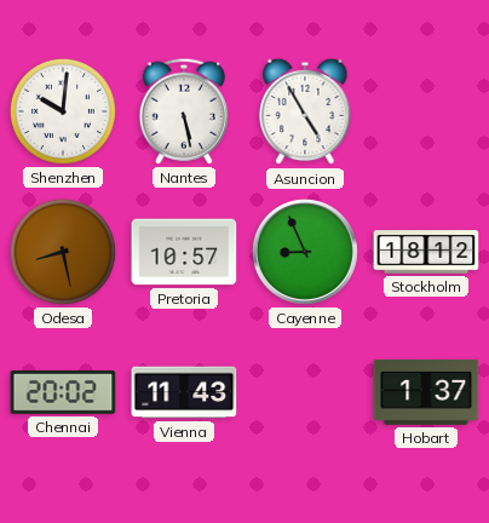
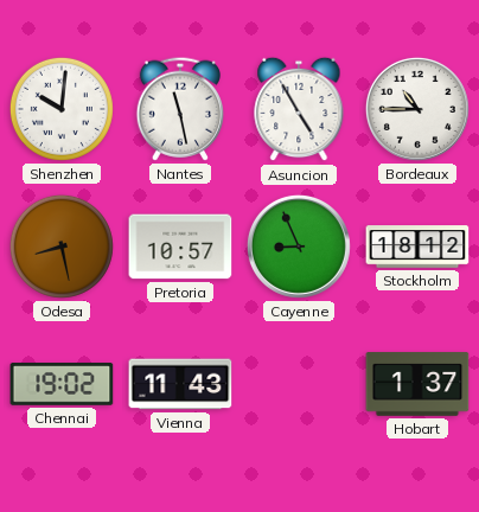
Nantes: 5:28 -> 11:28
Bordeaux: none -> 10:45
Chennai: 20:02 -> 19:02
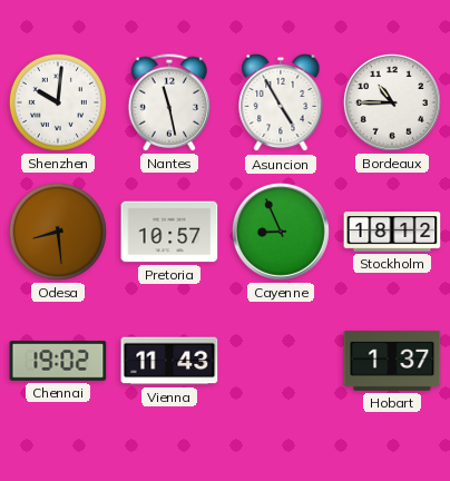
Odesa: 8:28 -> 8:29
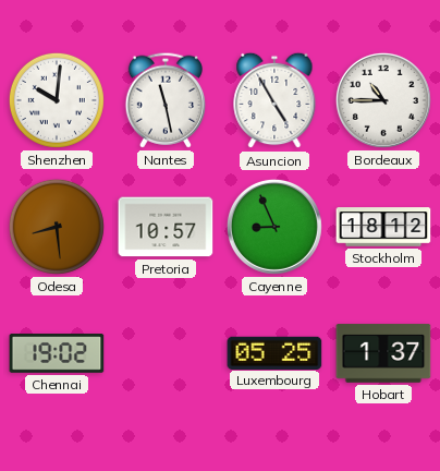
Vienna: 11:43 -> none
Luxembourg: none -> 05:25
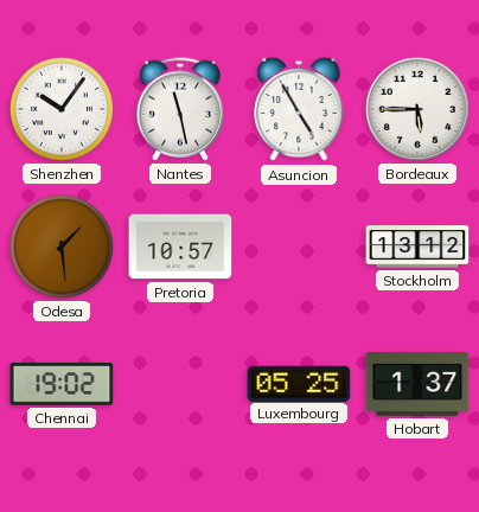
Shenzhen: 10:01 -> 10:06
Bordeaux: 10:45 -> 5:45
Odesa: 8:29 -> 1:29
Cayenne: 8:56 -> none
Stockholm: 18:12 -> 13:12
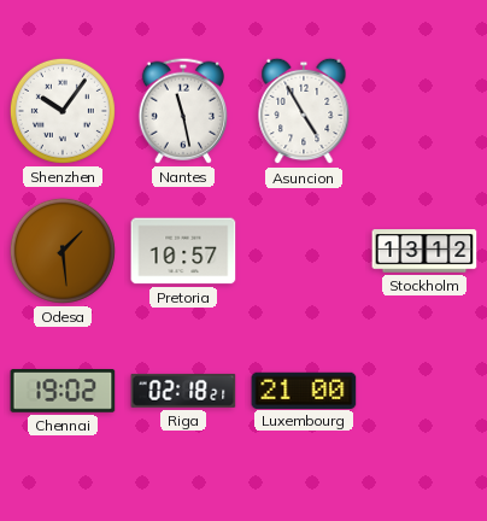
Bordeaux: 5:45 -> none
Riga: none -> 02:18
Luxembourg: 05:25 -> 21:00
Hobart: 1:37 -> none
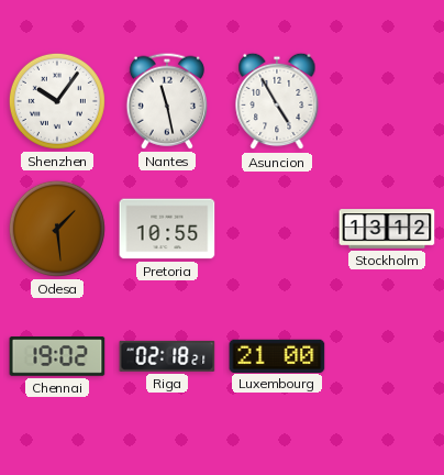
Pretoria: 10:57 -> 10:55
